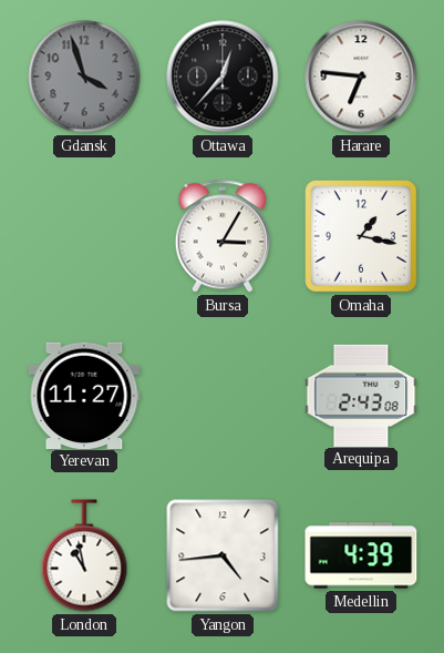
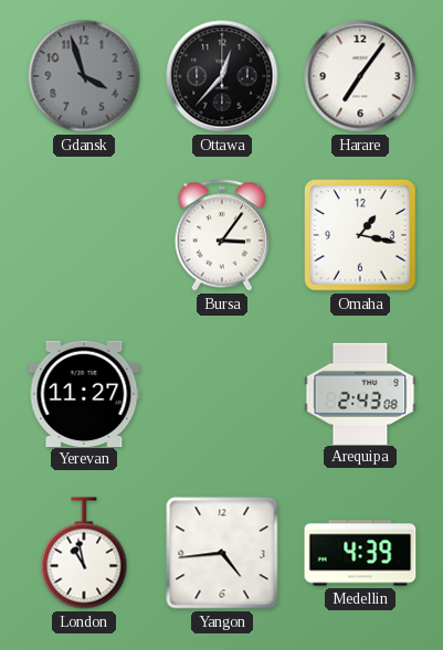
Harare: 6:46 -> 7:06
Bursa: 3:05 -> 3:06
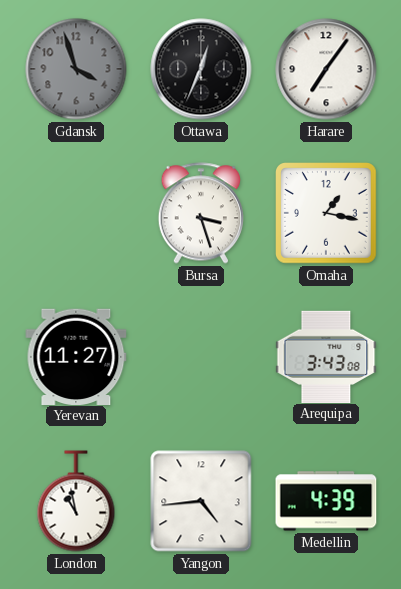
Ottawa: 12:37 -> 12:34
Bursa: 3:06 -> 3:27
Arequipa: 2:43 -> 3:43
